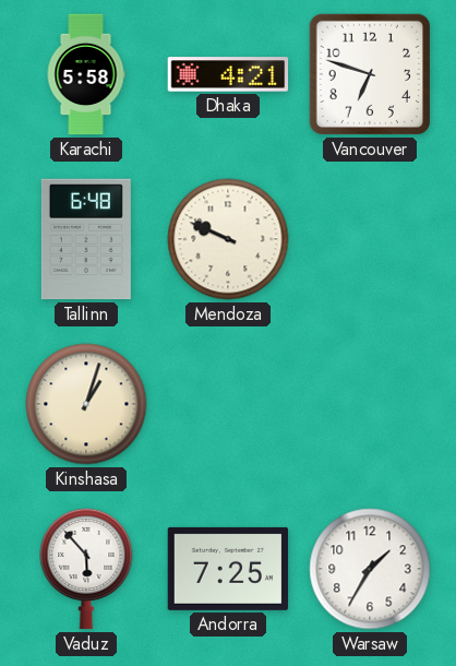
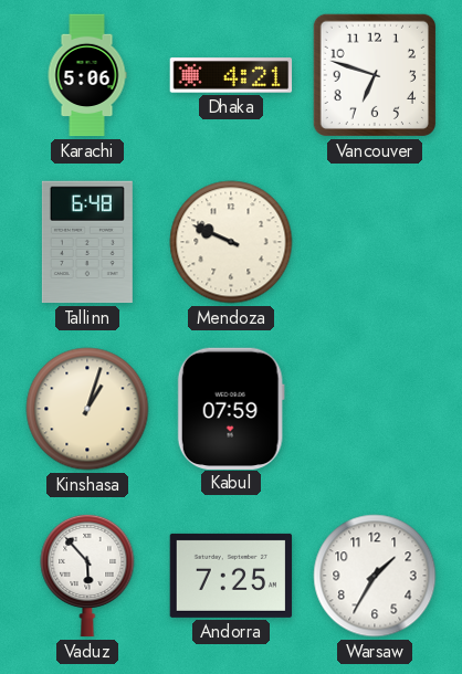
Karachi: 5:58 -> 5:06
Kabul: none -> 07:59
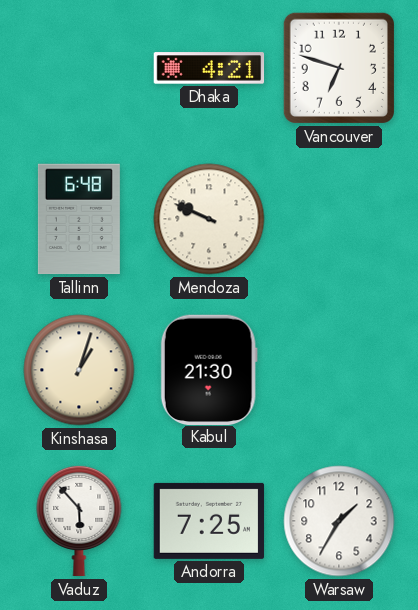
Karachi: 5:06 -> none
Kabul: 07:59 -> 21:30
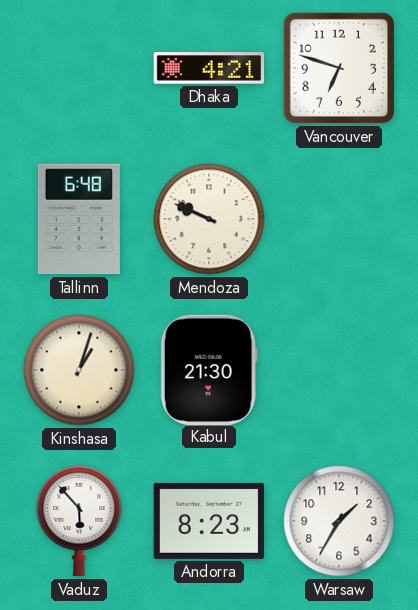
Andorra: 7:25 -> 8:23
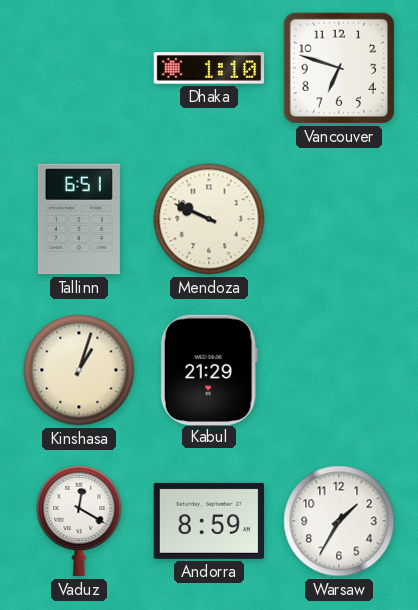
Dhaka: 4:21 -> 1:10
Tallinn: 6:48 -> 6:51
Kabul: 21:30 -> 21:29
Vaduz: 5:53 -> 12:20
Andorra: 8:23 -> 8:59
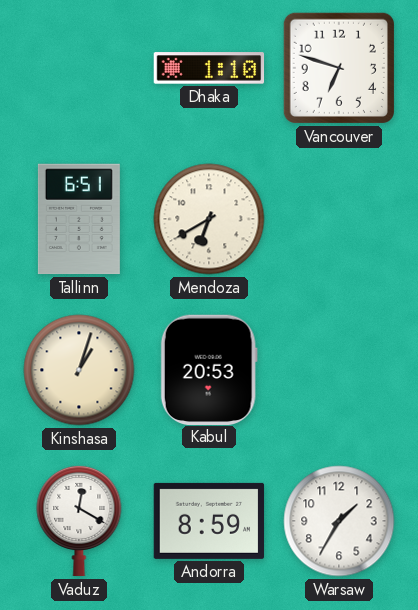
Mendoza: 9:49 -> 6:40
Kabul: 21:29 -> 20:53
